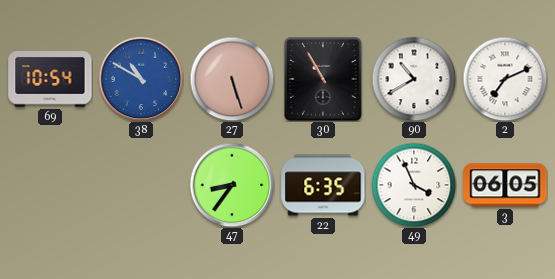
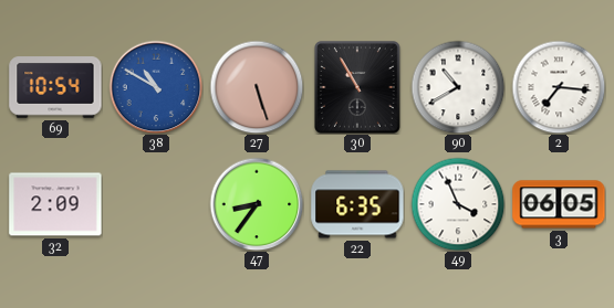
2: 7:11 -> 7:16
32: none -> 2:09
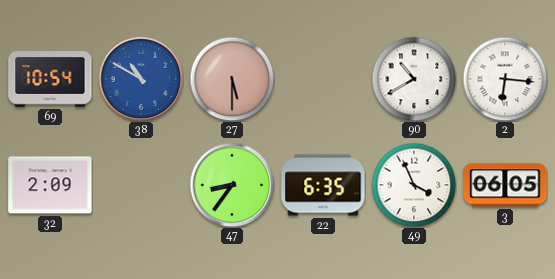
27: 5:27 -> 5:30
30: 10:55 -> none
2: 7:16 -> 6:16
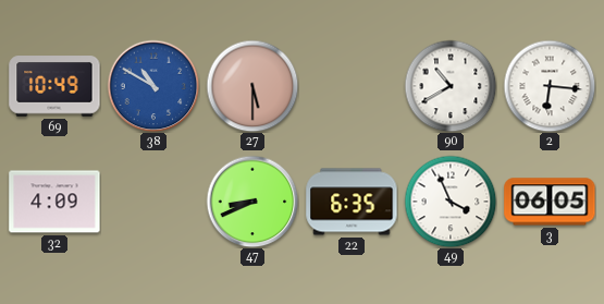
69: 10:54 -> 10:49
32: 2:09 -> 4:09
47: 8:36 -> 8:41
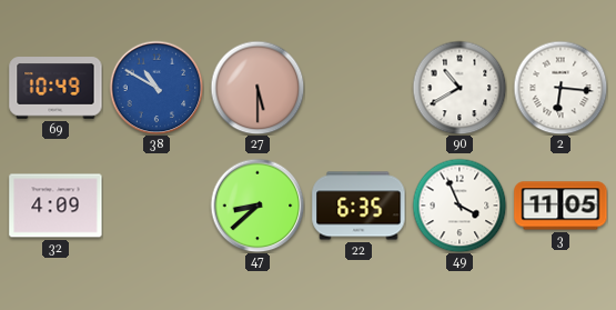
47: 8:41 -> 8:38
3: 06:05 -> 11:05
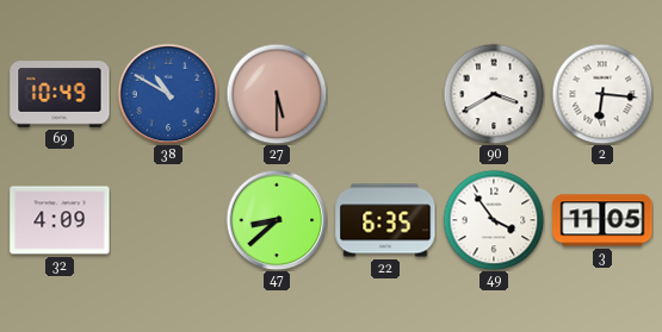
90: 10:40 -> 3:40
49: 3:56 -> 3:54
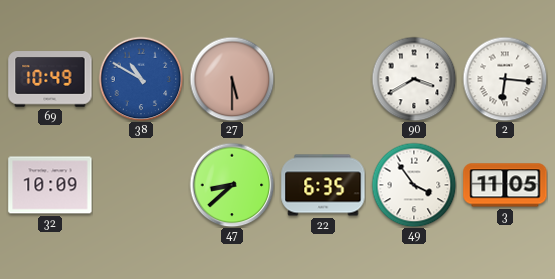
32: 4:09 -> 10:09
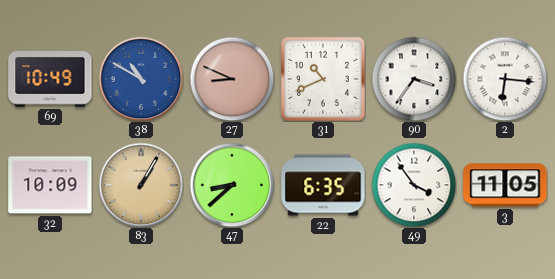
27: 5:30 -> 8:49
31: none -> 10:41
90: 3:40 -> 3:36
83: none -> 1:05
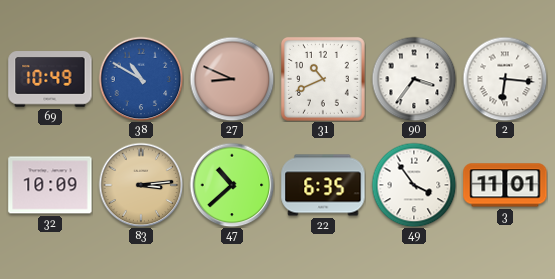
83: 1:05 -> 3:14
47: 8:38 -> 10:38
3: 11:05 -> 11:01
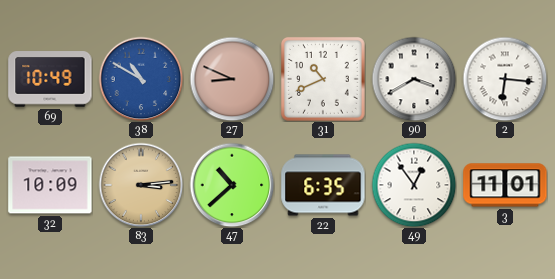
90: 3:36 -> 3:40
49: 3:54 -> 12:54
